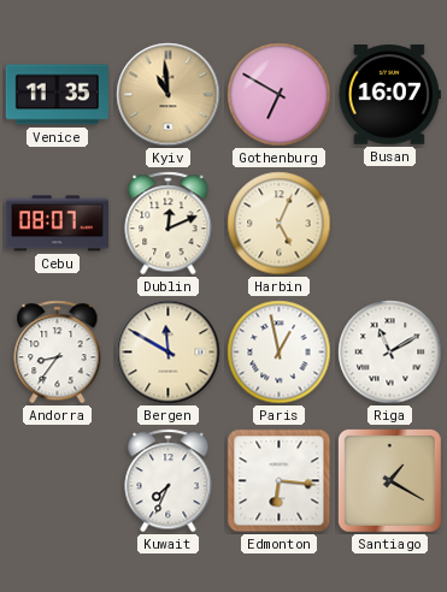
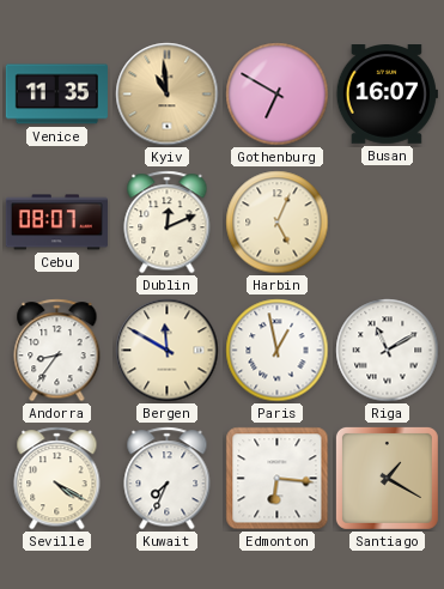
Seville: none -> 4:20
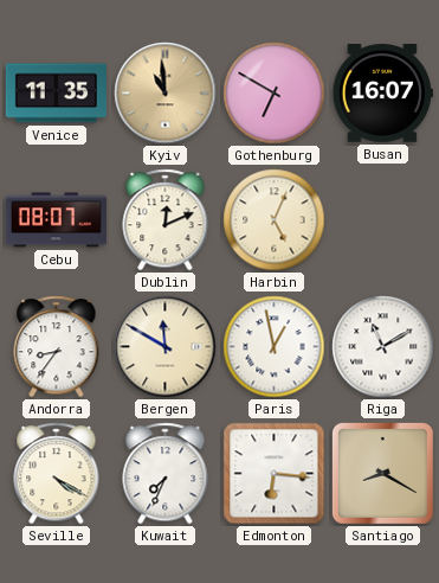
Santiago: 1:20 -> 8:20
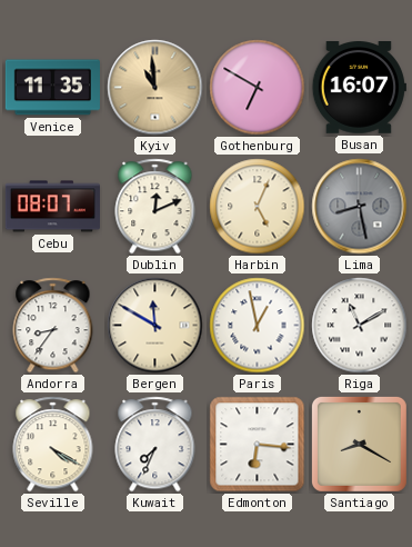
Lima: none -> 8:28
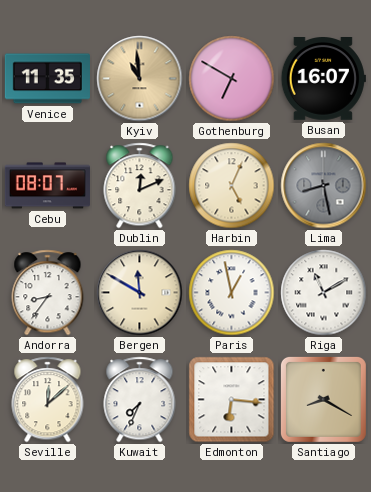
Seville: 4:20 -> 12:08
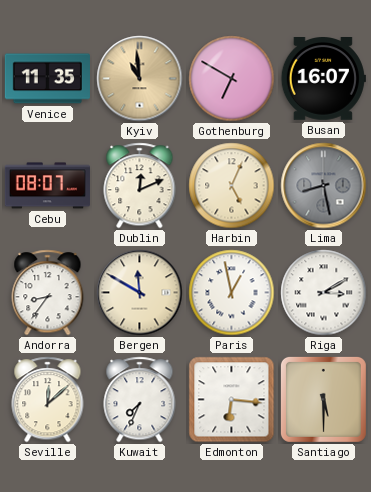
Riga: 11:10 -> 3:10
Santiago: 8:20 -> 5:30
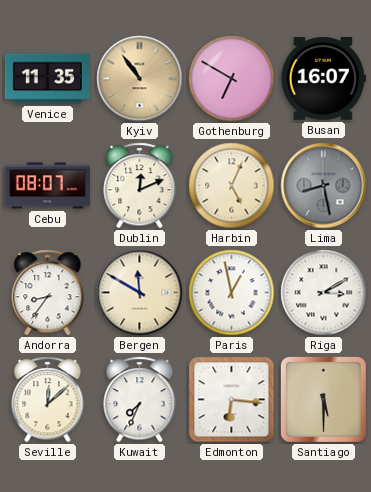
Kyiv: 10:59 -> 10:54
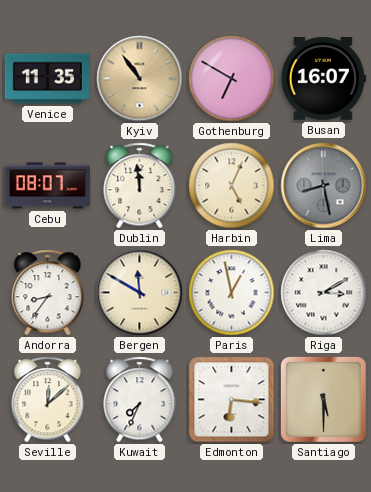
Dublin: 12:11 -> 11:59
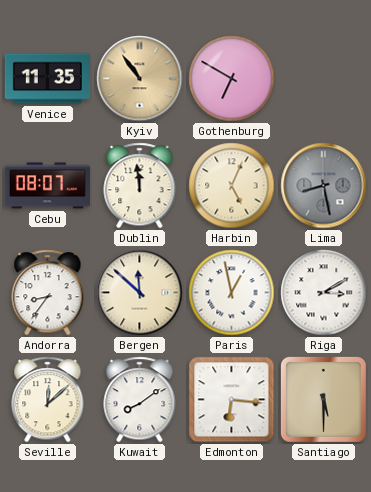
Busan: 16:07 -> none
Bergen: 11:50 -> 11:52
Kuwait: 7:34 -> 8:09
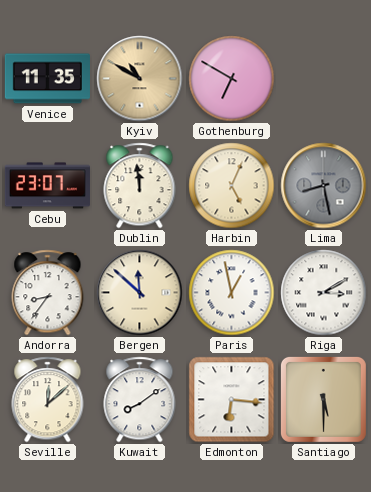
Kyiv: 10:54 -> 10:50
Cebu: 08:07 -> 23:07
